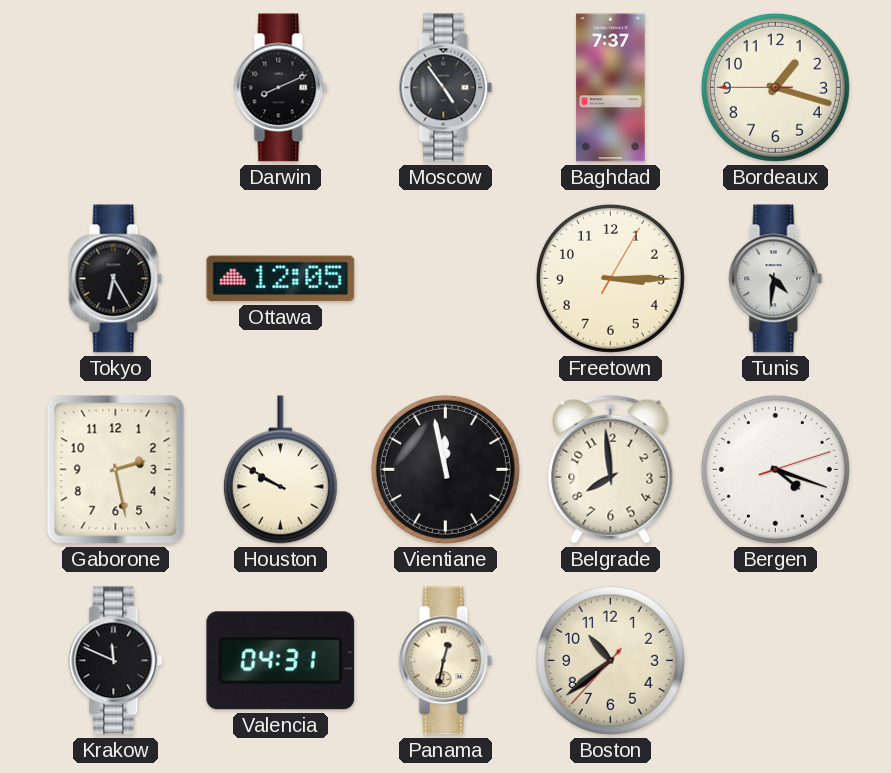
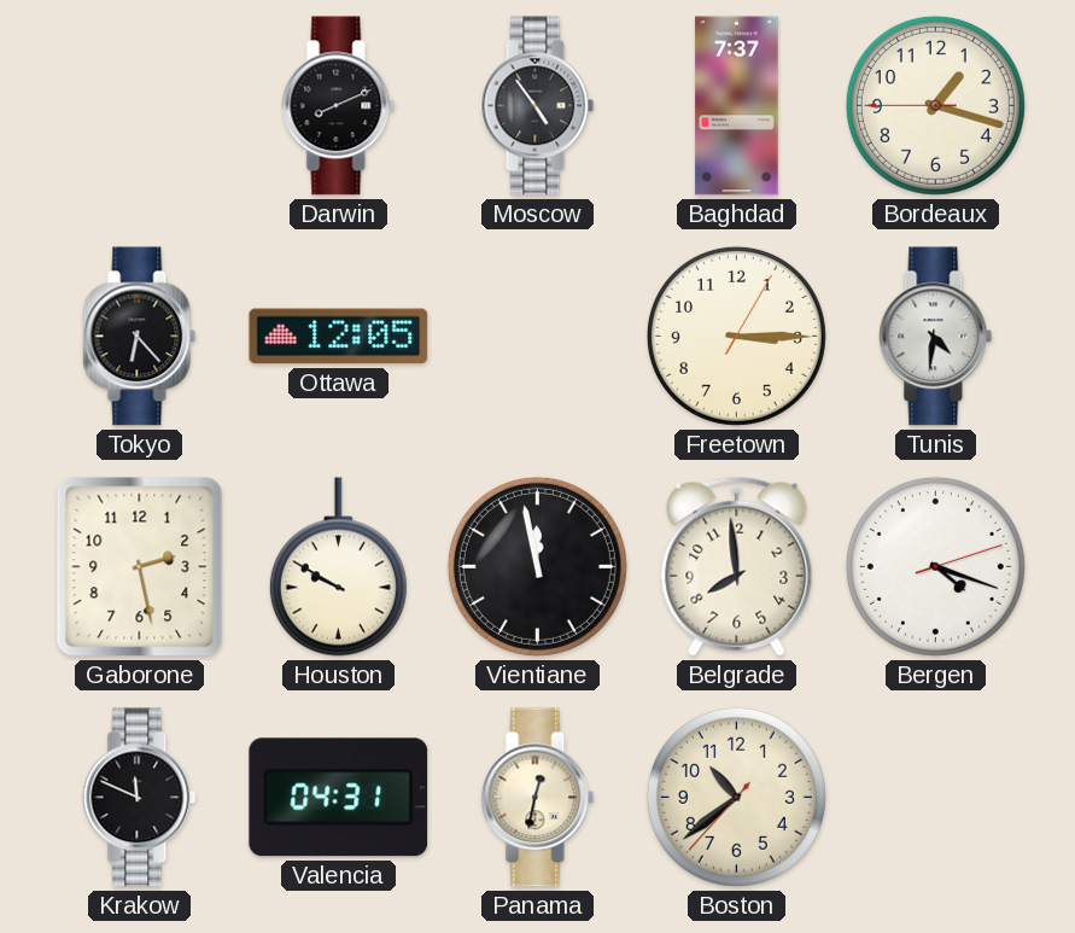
Tokyo: 6:25 -> 6:23
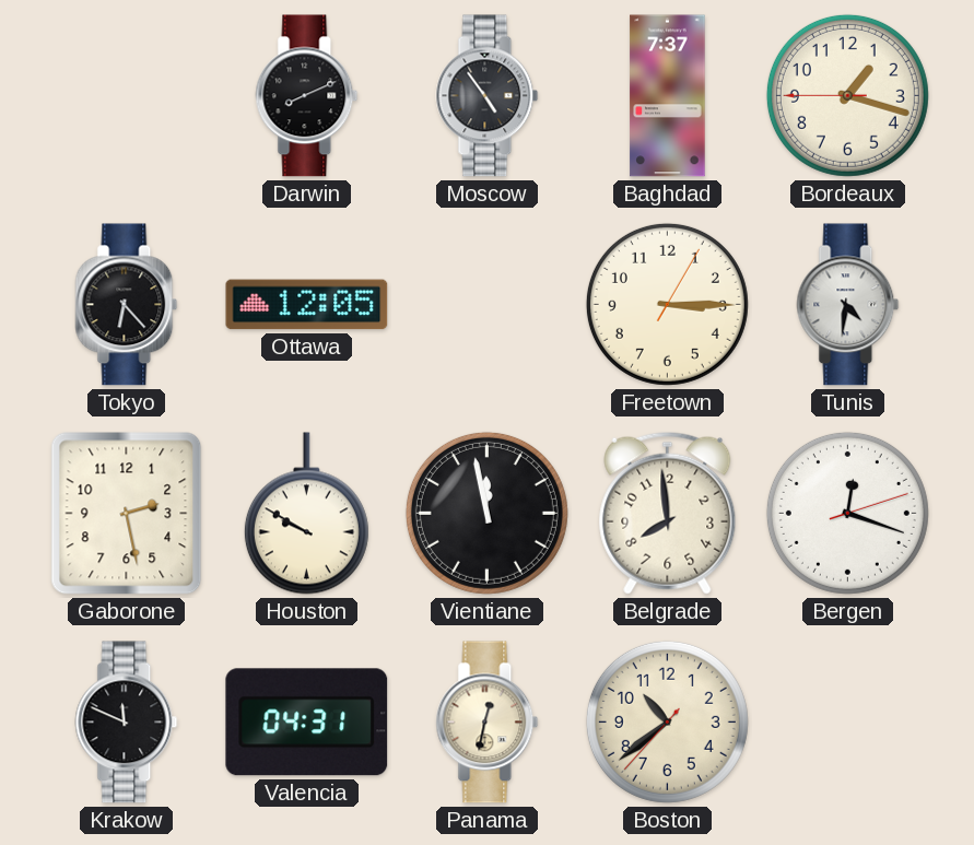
Bergen: 4:18 -> 12:18
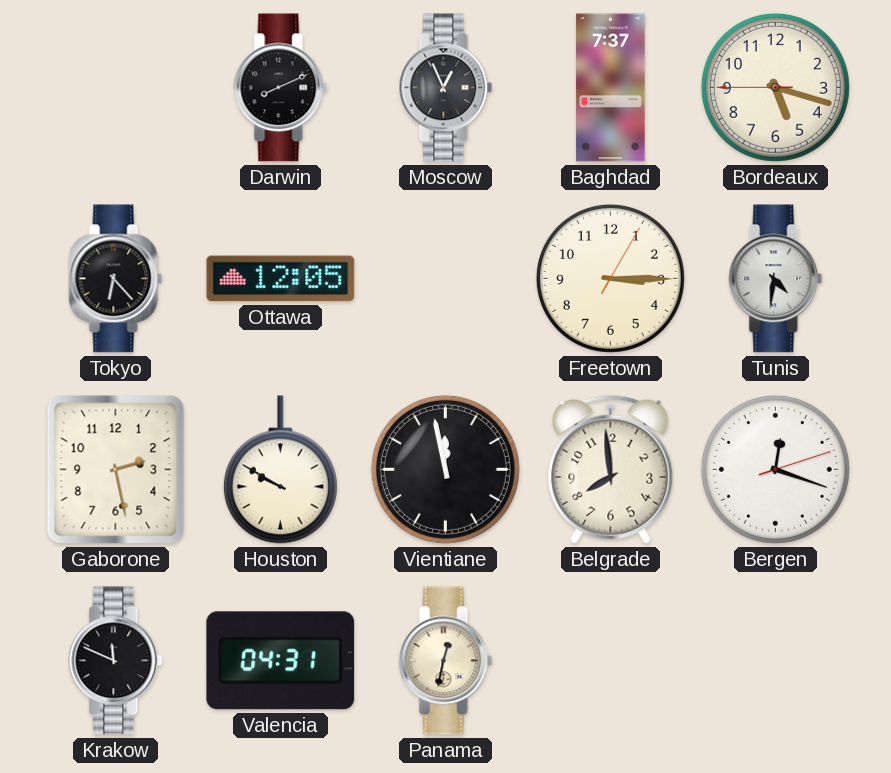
Moscow: 4:54 -> 12:56
Bordeaux: 1:17 -> 5:17
Boston: 10:38 -> none
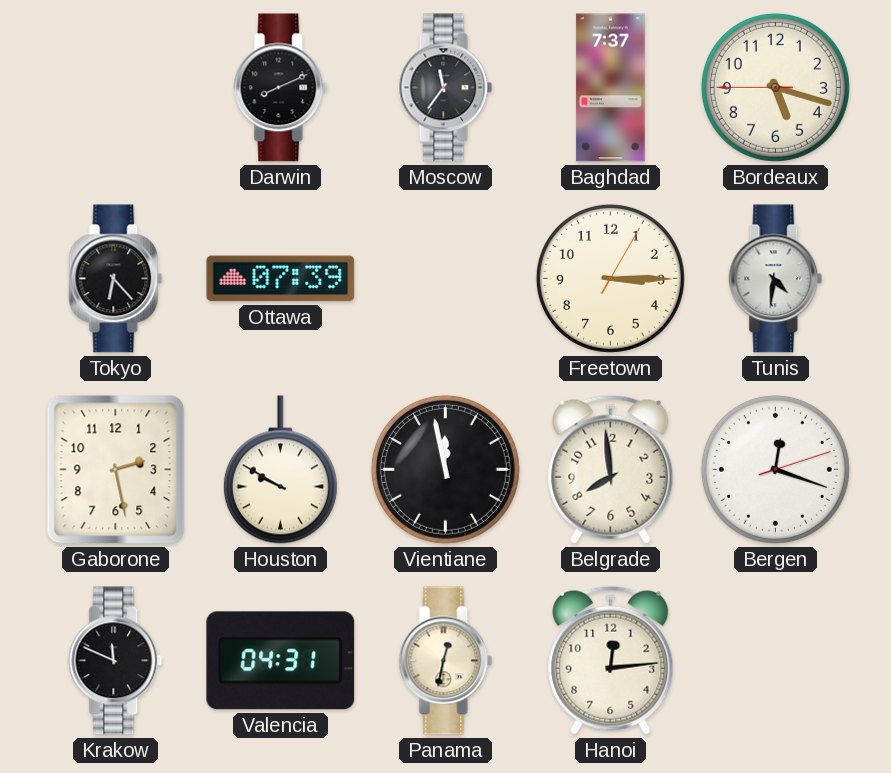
Moscow: 12:56 -> 11:36
Ottawa: 12:05 -> 07:39
Hanoi: none -> 12:14
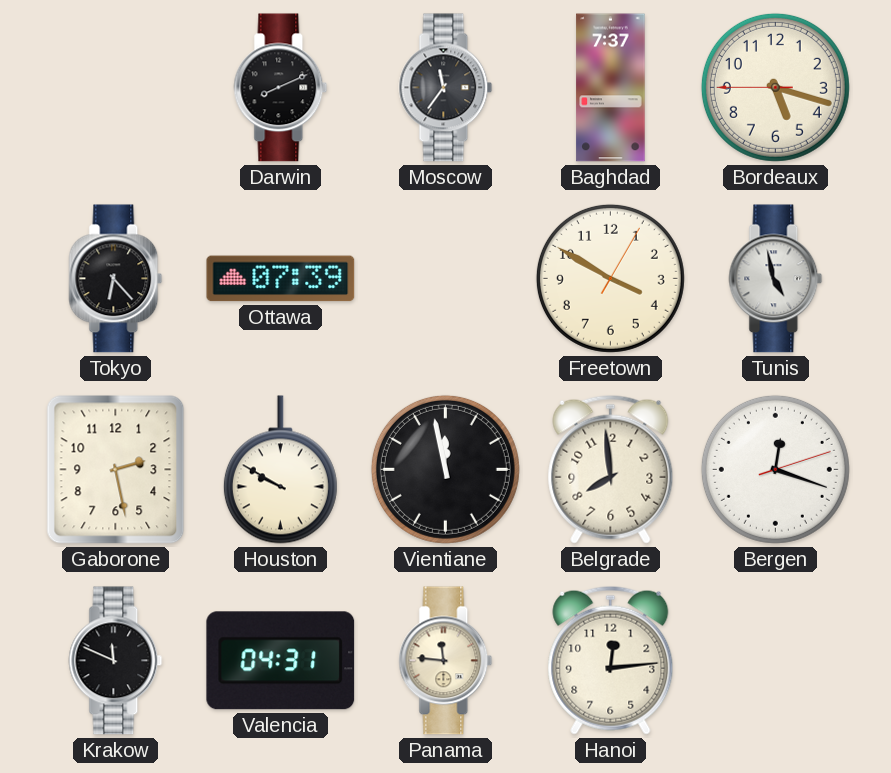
Freetown: 3:15 -> 3:50
Tunis: 4:31 -> 4:58
Panama: 12:32 -> 11:46
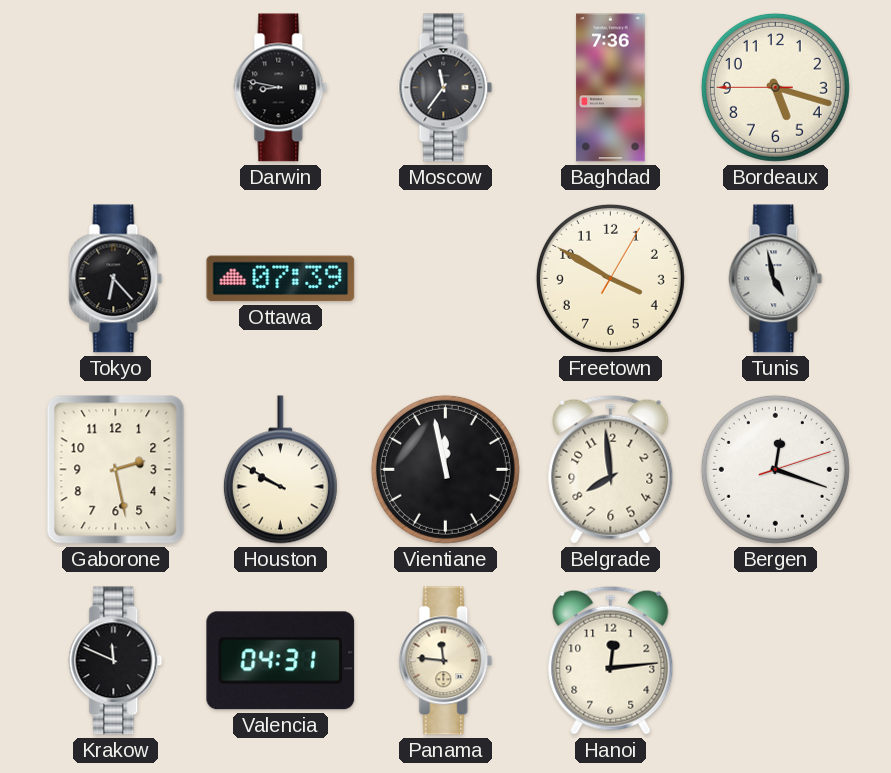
Darwin: 8:11 -> 8:47
Baghdad: 7:37 -> 7:36
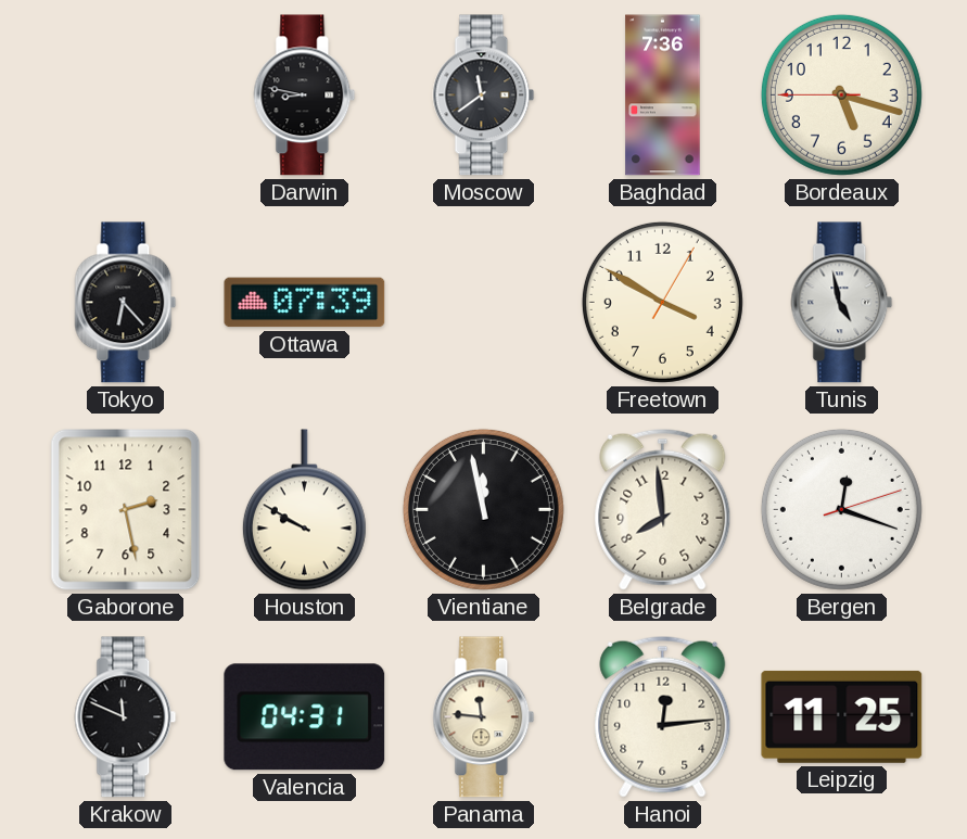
Moscow: 11:36 -> 11:39
Leipzig: none -> 11:25
